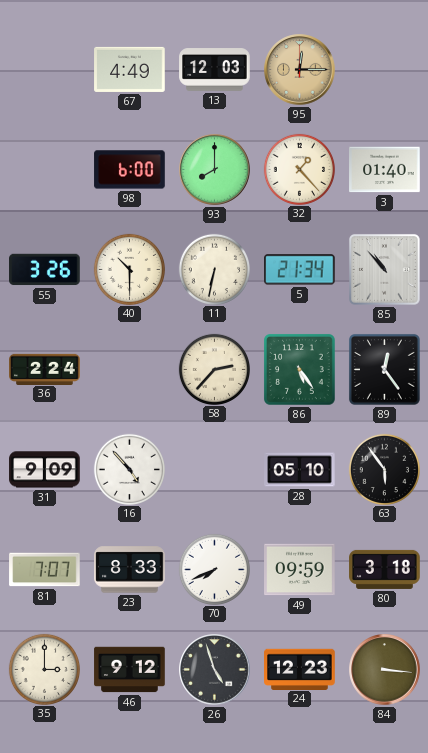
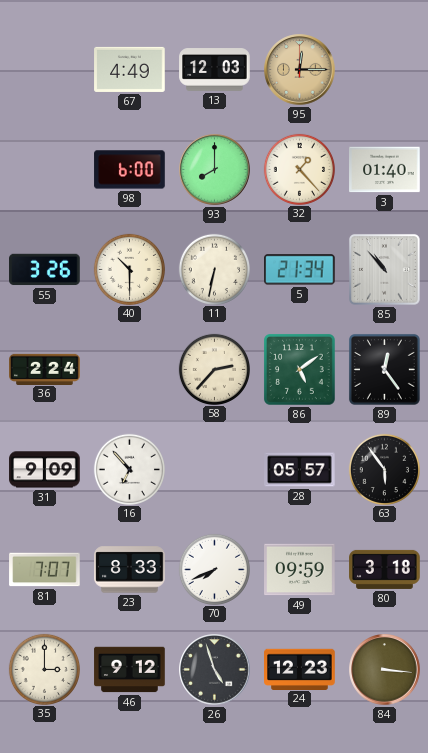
86: 5:24 -> 5:09
16: 4:53 -> 6:53
28: 05:10 -> 05:57
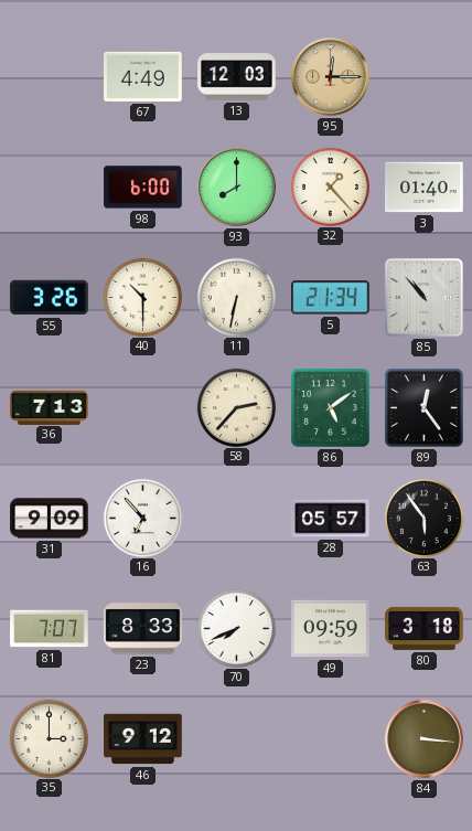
36: 2:24 -> 7:13
26: 4:57 -> none
24: 12:23 -> none
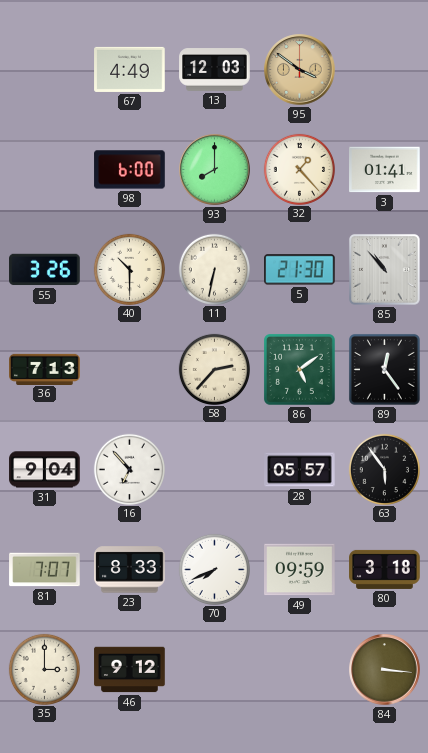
95: 12:15 -> 3:51
3: 01:40 -> 01:41
5: 21:34 -> 21:30
31: 9:09 -> 9:04
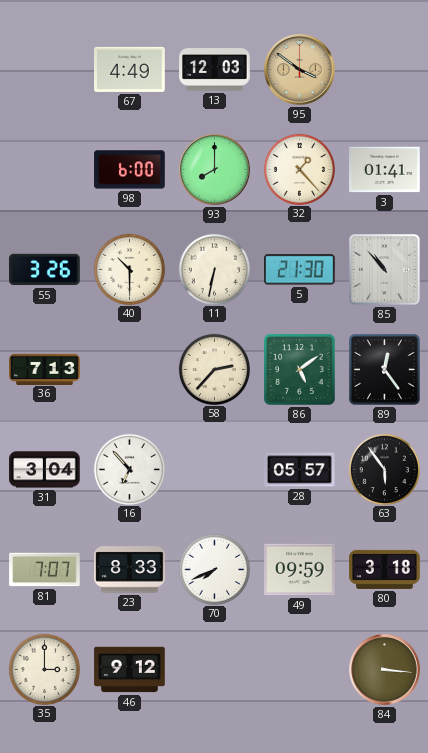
31: 9:04 -> 3:04
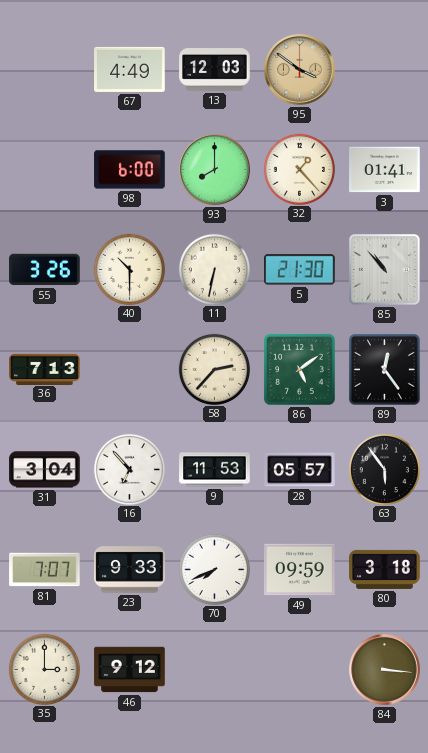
9: none -> 11:53
23: 8:33 -> 9:33
